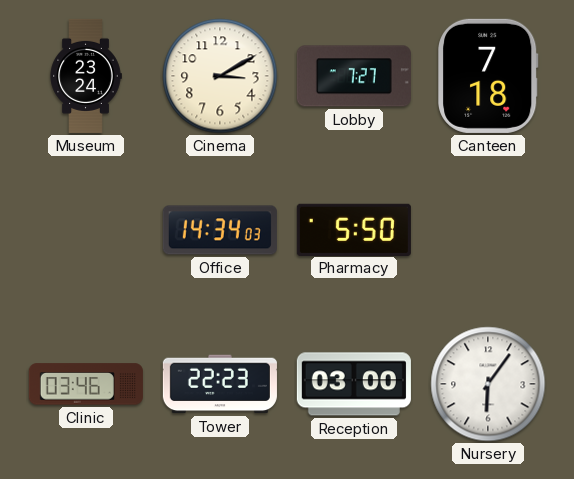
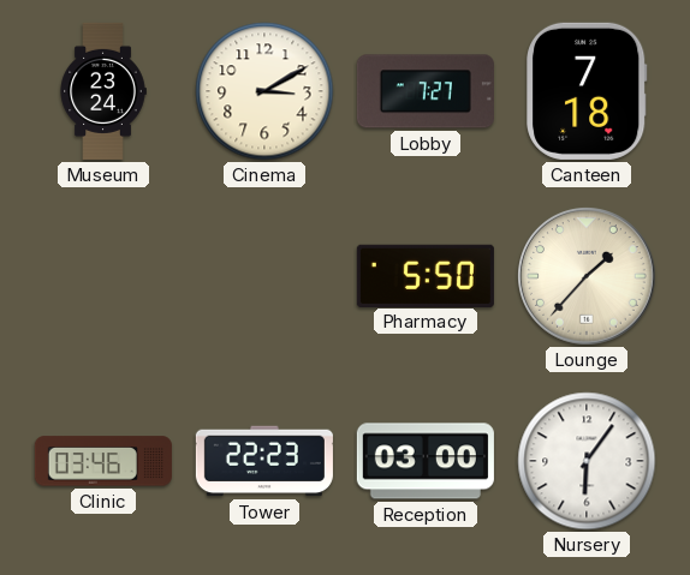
Office: 14:34 -> none
Lounge: none -> 1:37
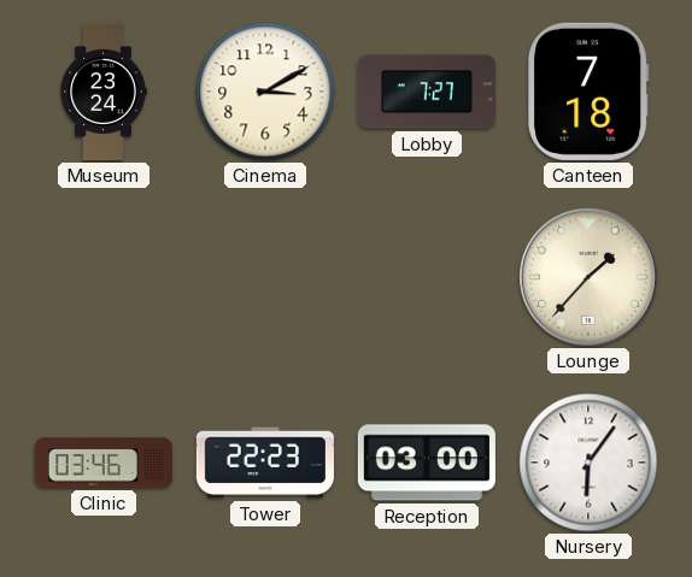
Pharmacy: 5:50 -> none
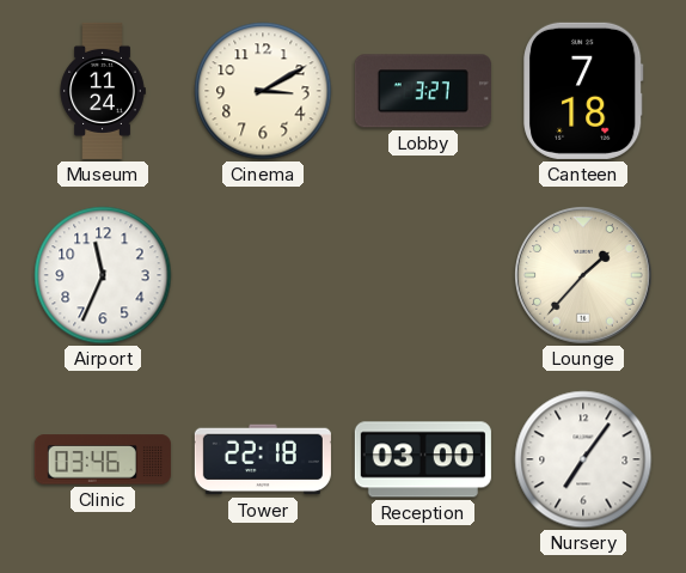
Museum: 23:24 -> 11:24
Lobby: 7:27 -> 3:27
Airport: none -> 11:34
Tower: 22:23 -> 22:18
Nursery: 6:06 -> 7:06
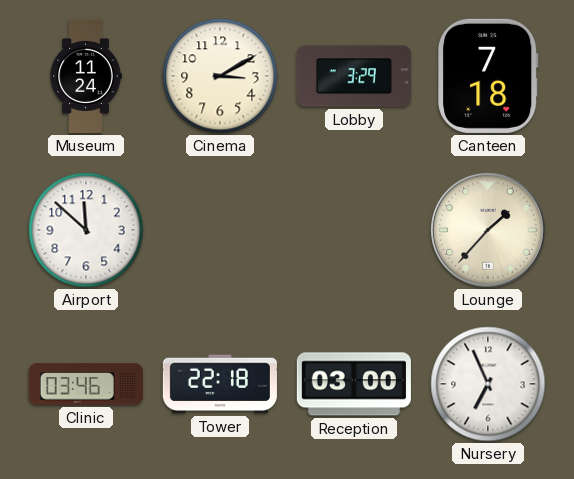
Lobby: 3:27 -> 3:29
Airport: 11:34 -> 11:52
Nursery: 7:06 -> 6:56
